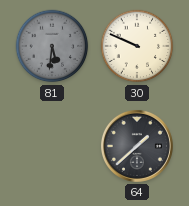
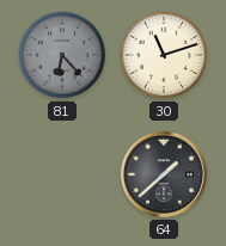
81: 5:31 -> 6:23
30: 9:49 -> 11:12
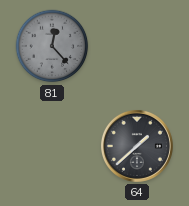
81: 6:23 -> 12:23
30: 11:12 -> none
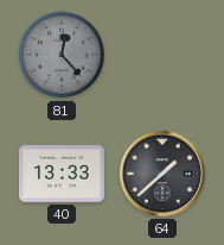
40: none -> 13:33
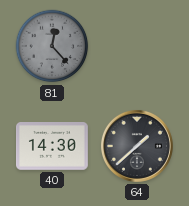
40: 13:33 -> 14:30
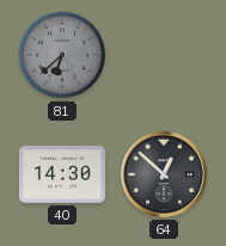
81: 12:23 -> 6:38
64: 1:38 -> 12:52
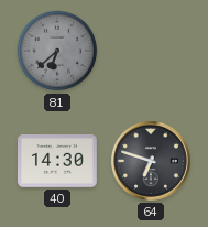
64: 12:52 -> 6:48
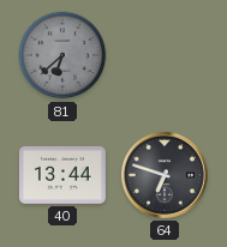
40: 14:30 -> 13:44
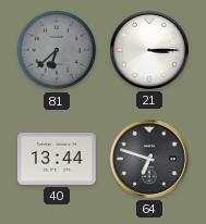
21: none -> 3:15
